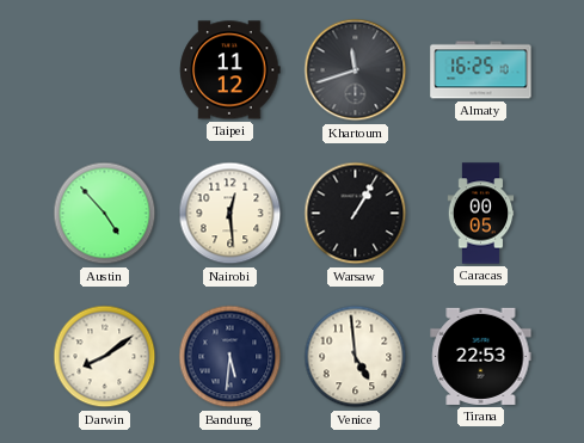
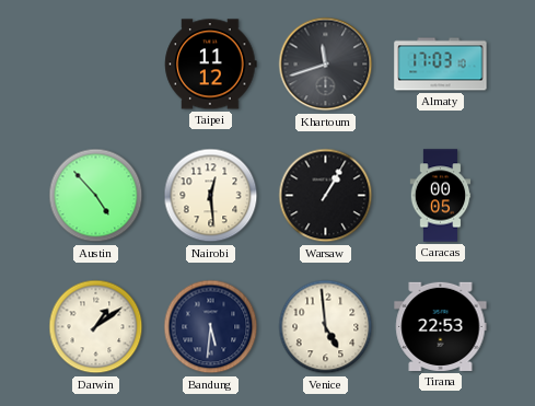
Almaty: 16:25 -> 17:03
Darwin: 8:09 -> 1:09
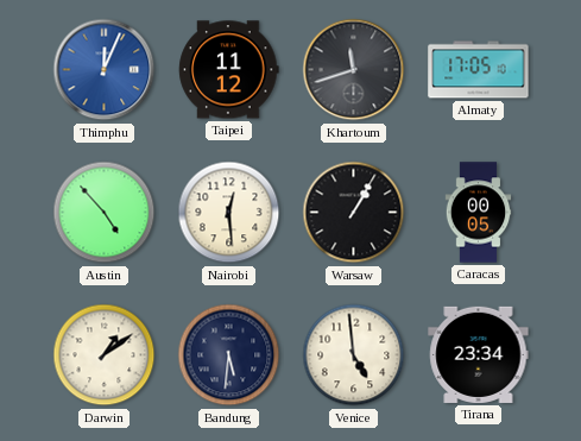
Thimphu: none -> 12:04
Almaty: 17:03 -> 17:05
Tirana: 22:53 -> 23:34
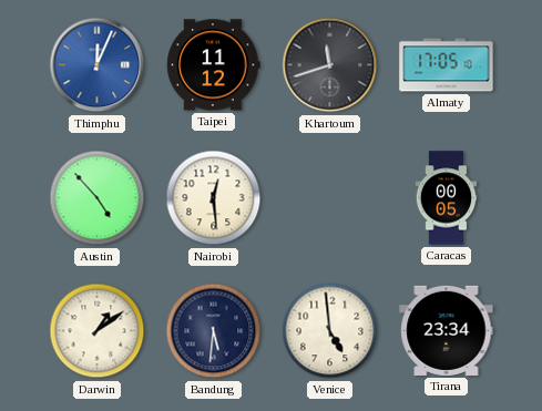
Warsaw: 1:05 -> none
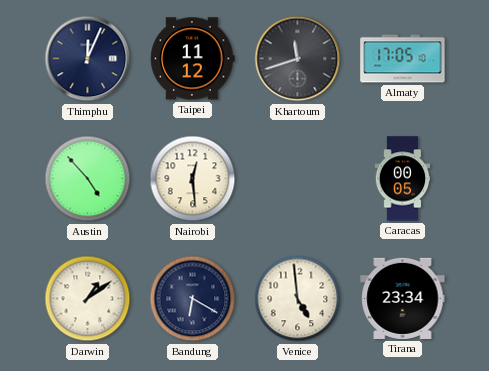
Thimphu dial: blue -> navy
Bandung: 5:31 -> 6:20
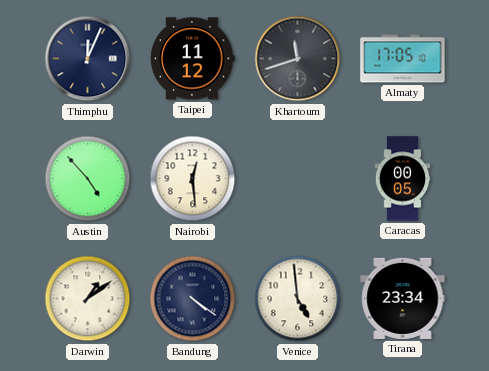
Bandung: 6:20 -> 4:21
